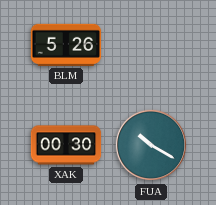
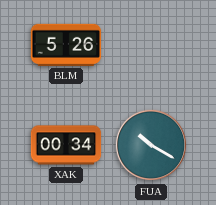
XAK: 00:30 -> 00:34
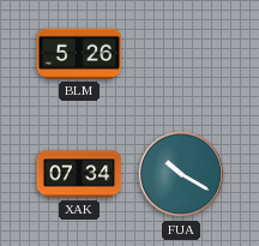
XAK: 00:34 -> 07:34
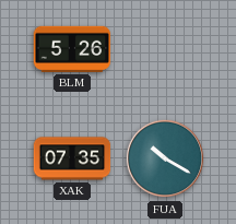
XAK: 07:34 -> 07:35
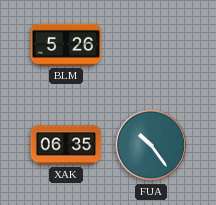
XAK: 07:35 -> 06:35
FUA: 10:20 -> 10:24
